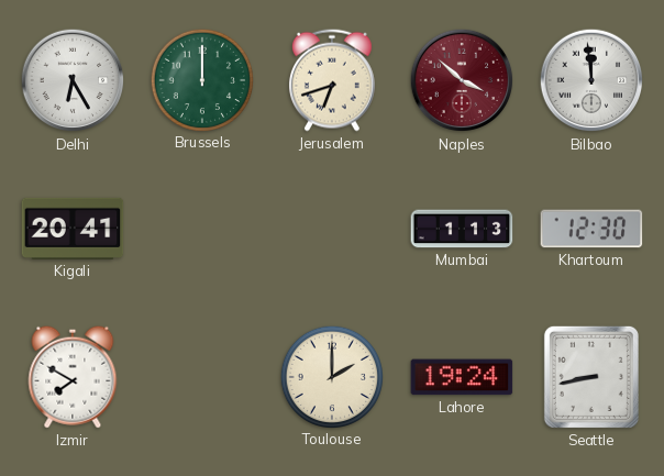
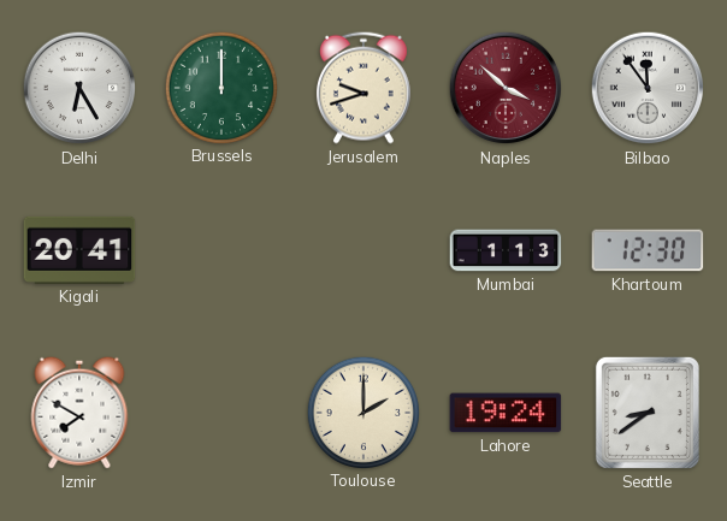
Jerusalem: 6:42 -> 9:42
Bilbao: 11:59 -> 11:54
Seattle: 8:43 -> 8:39
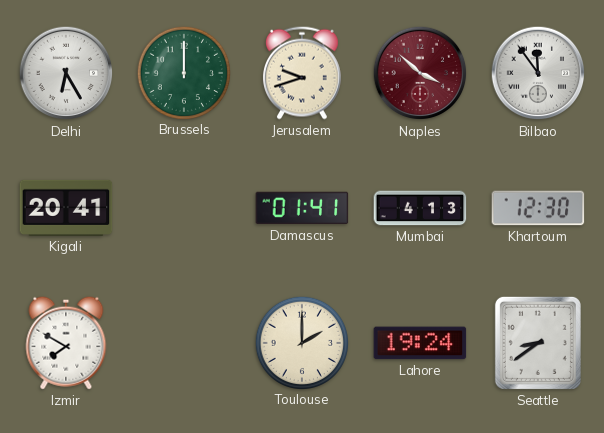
Damascus: none -> 01:41
Mumbai: 1:13 -> 4:13
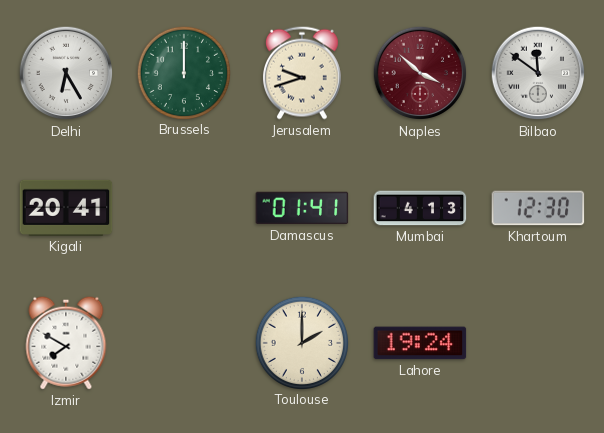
Bilbao: 11:54 -> 11:51
Seattle: 8:39 -> none
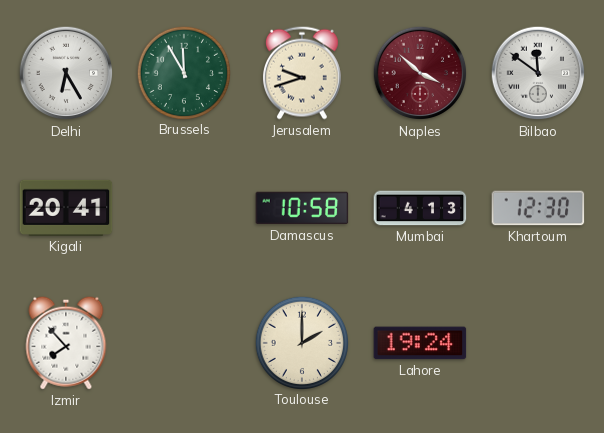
Brussels: 12:00 -> 11:55
Damascus: 01:41 -> 10:58
Izmir: 7:50 -> 7:53
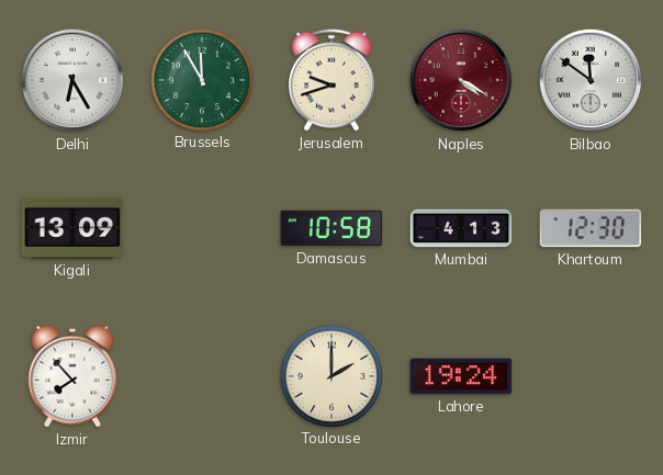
Naples: 3:52 -> 4:20
Kigali: 20:41 -> 13:09
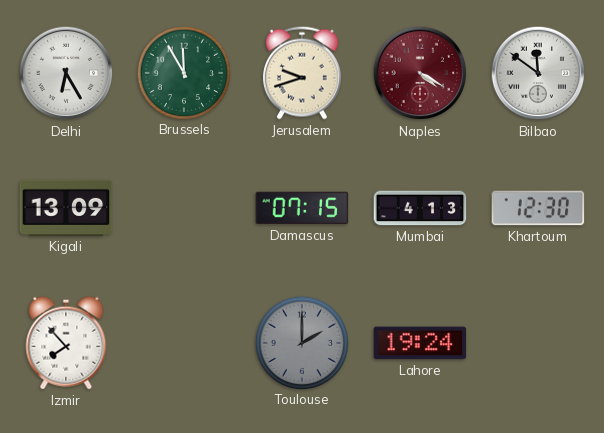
Damascus: 10:58 -> 07:15
Toulouse dial: cream -> grey
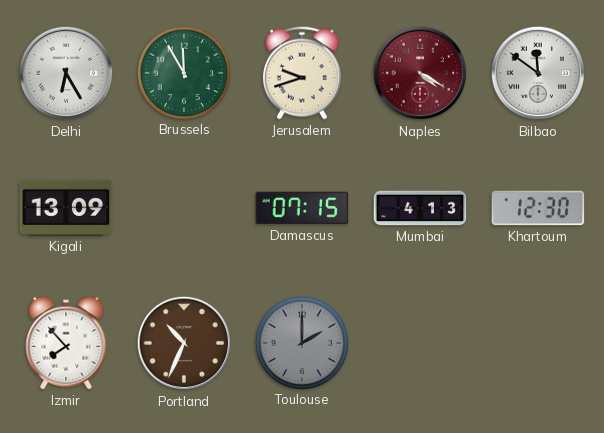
Portland: none -> 10:34
Lahore: 19:24 -> none
